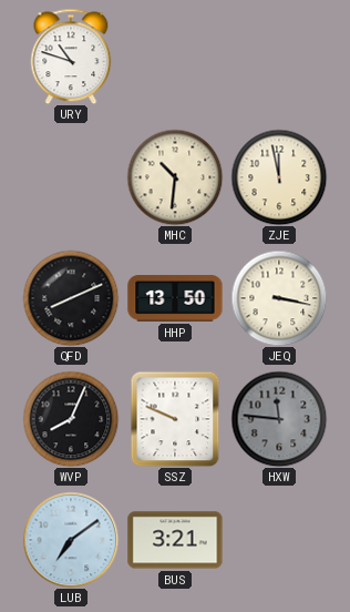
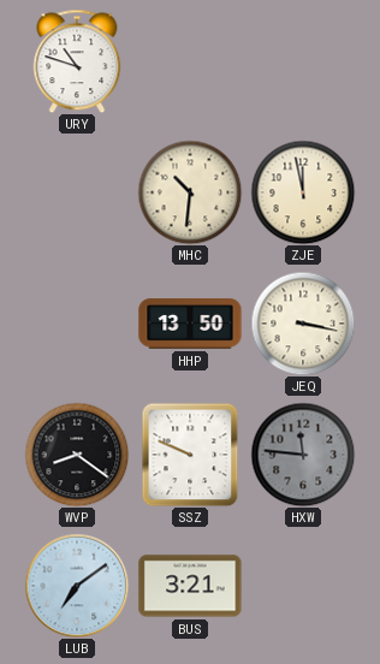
QFD: 8:11 -> none
WVP: 8:04 -> 8:21
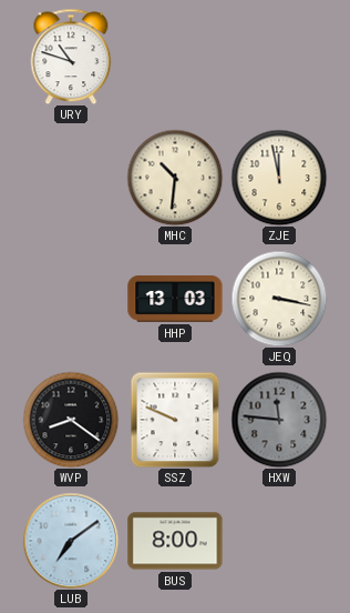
HHP: 13:50 -> 13:03
BUS: 3:21 -> 8:00
